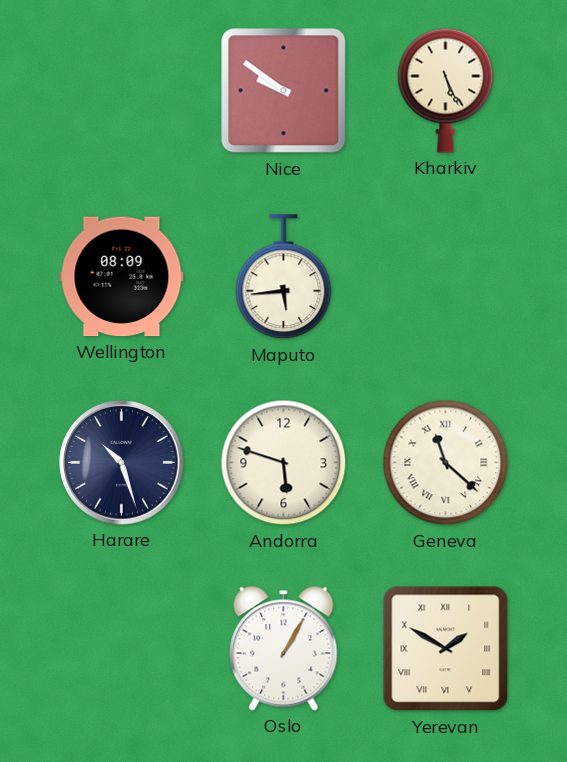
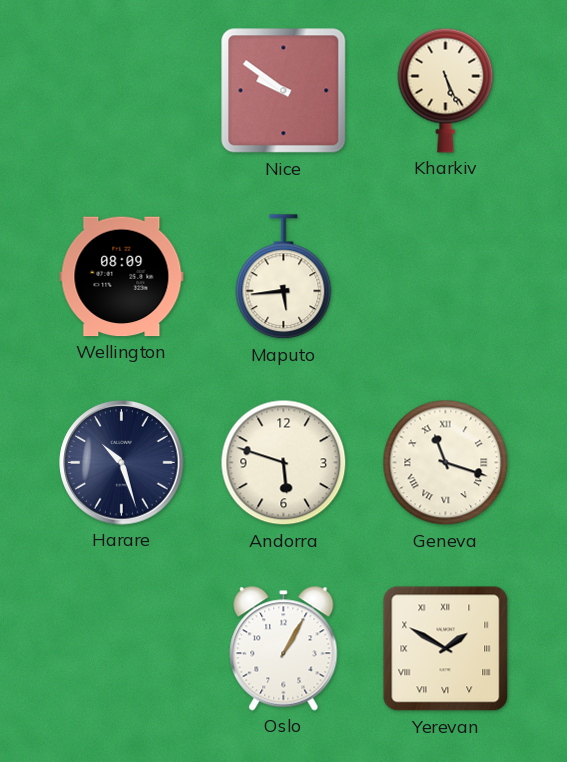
Geneva: 11:22 -> 11:18
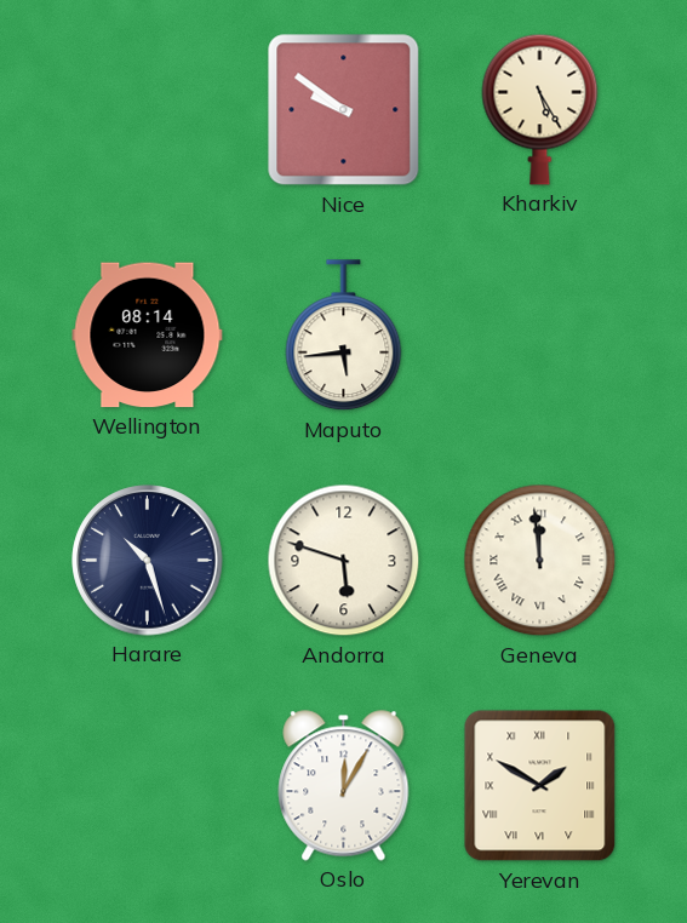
Kharkiv: 5:26 -> 5:25
Wellington: 08:09 -> 08:14
Geneva: 11:18 -> 11:59
Oslo: 1:05 -> 12:05
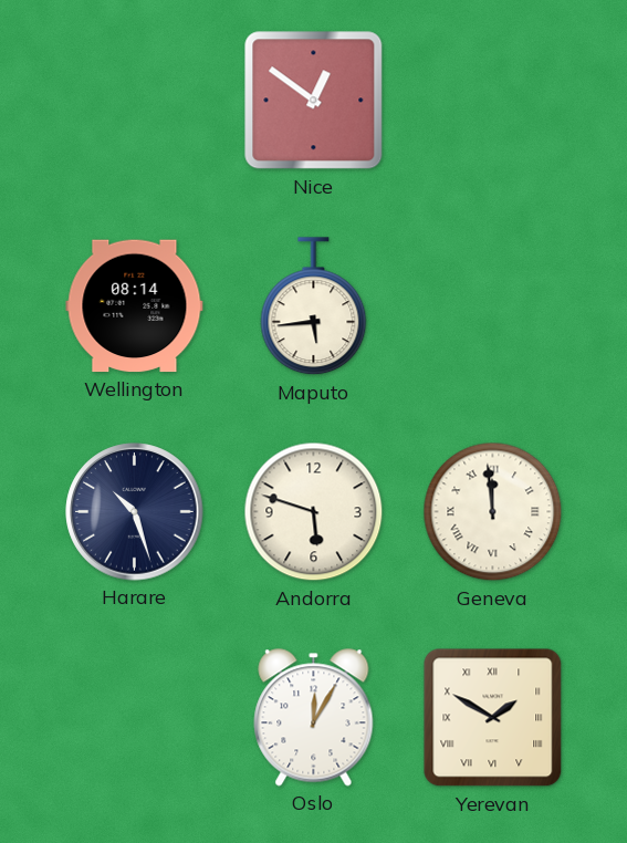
Nice: 9:51 -> 12:51
Kharkiv: 5:25 -> none
